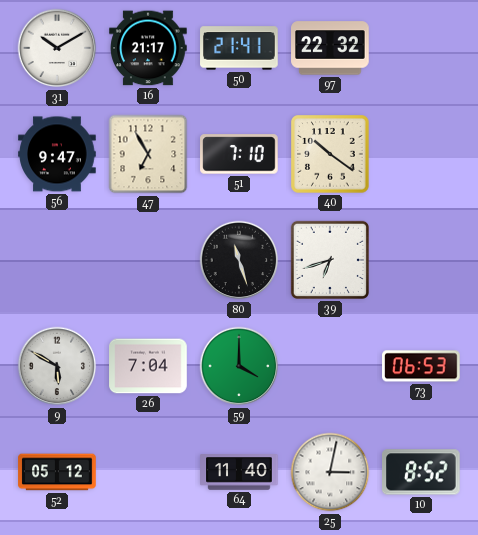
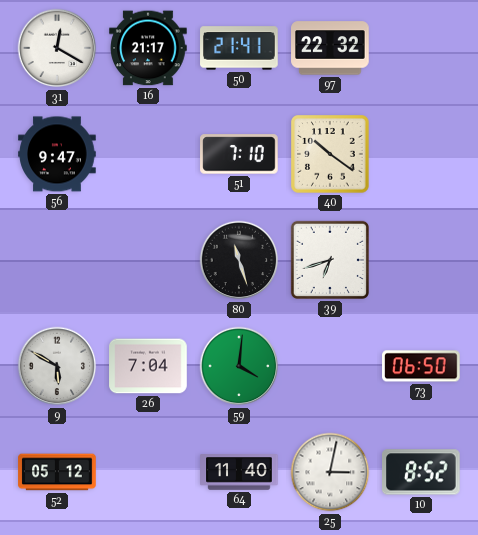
31: 10:10 -> 12:20
47: 6:55 -> none
59: 4:00 -> 4:01
73: 06:53 -> 06:50
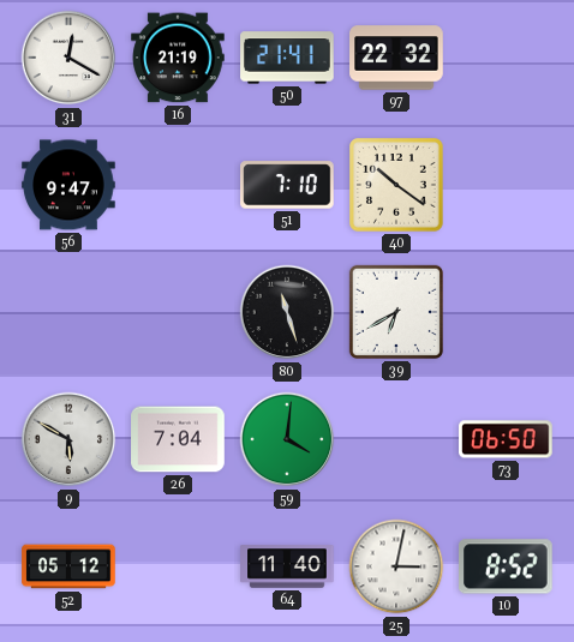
16: 21:17 -> 21:19
39: 6:42 -> 6:40
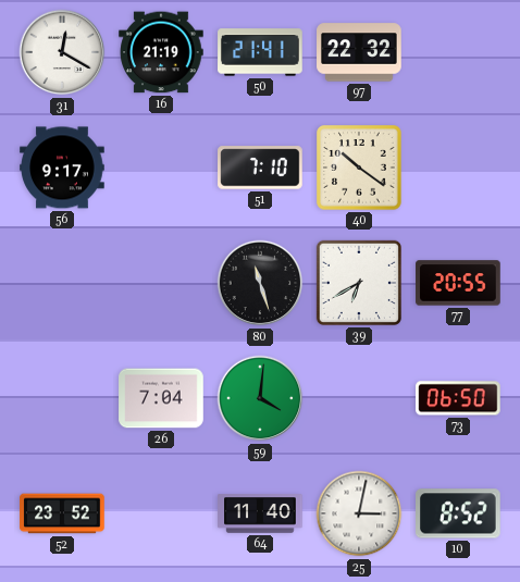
56: 9:47 -> 9:17
77: none -> 20:55
9: 5:50 -> none
52: 05:12 -> 23:52
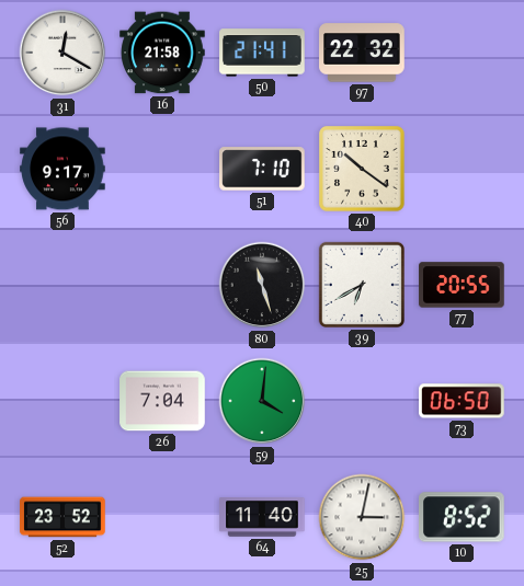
16: 21:19 -> 21:58
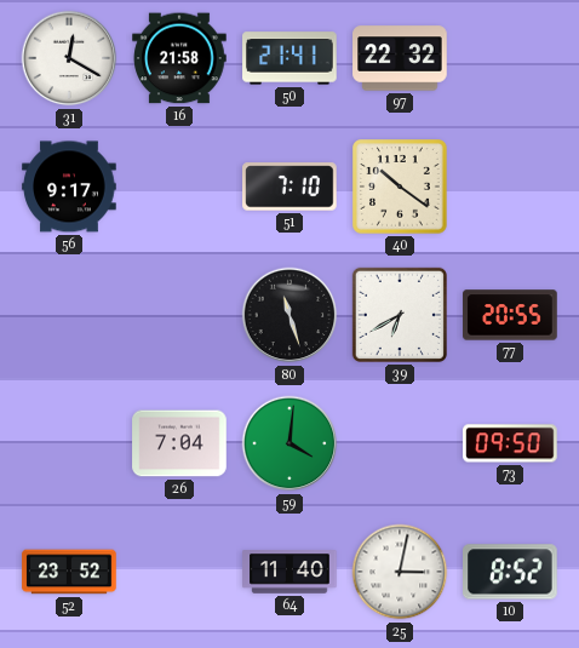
73: 06:50 -> 09:50
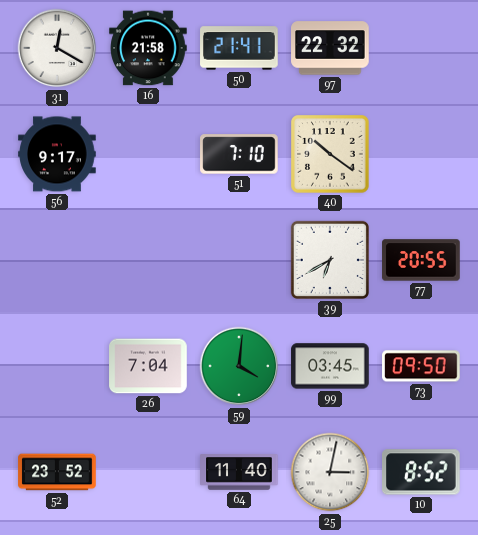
80: 11:27 -> none
99: none -> 03:45
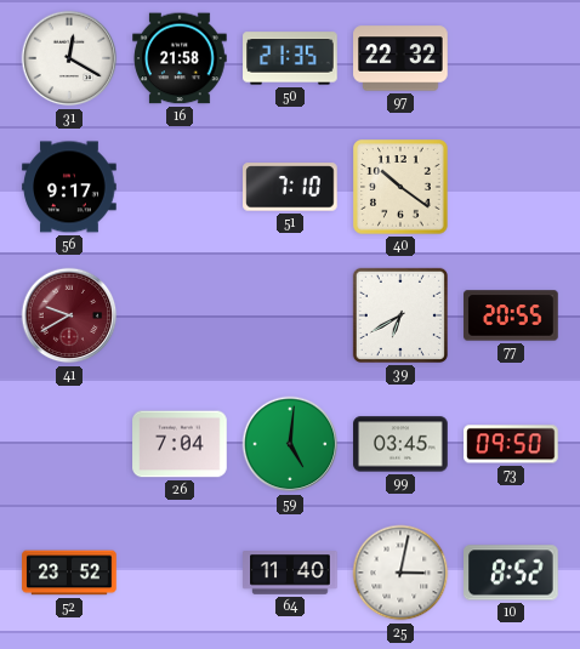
50: 21:41 -> 21:35
41: none -> 9:40
59: 4:01 -> 5:01
